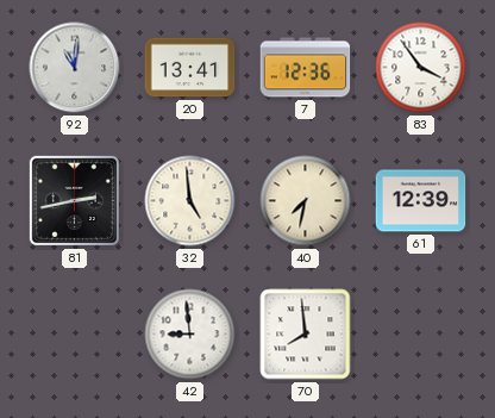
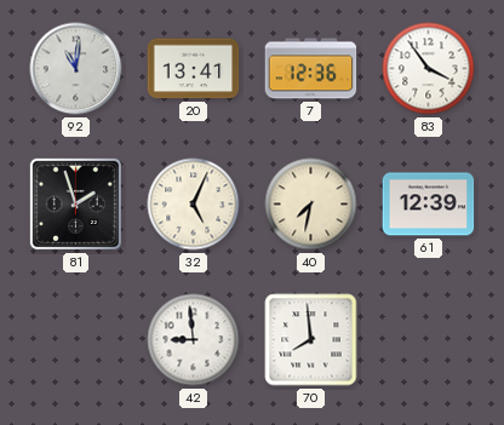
81: 2:43 -> 1:57
32: 4:59 -> 5:04
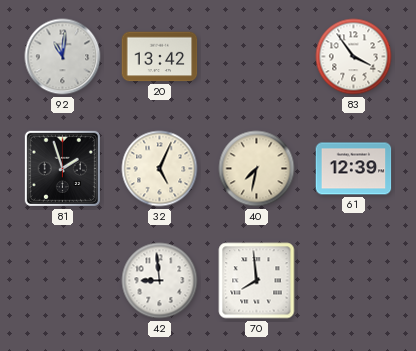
20: 13:41 -> 13:42
7: 12:36 -> none
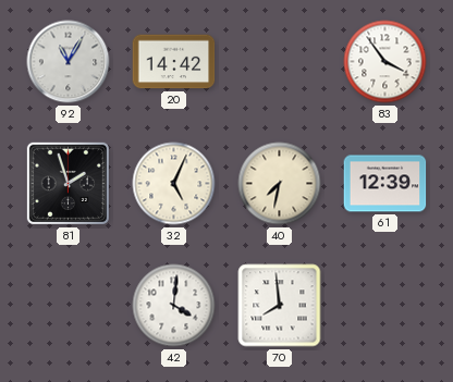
92: 11:01 -> 11:05
20: 13:42 -> 14:42
42: 8:59 -> 4:01
